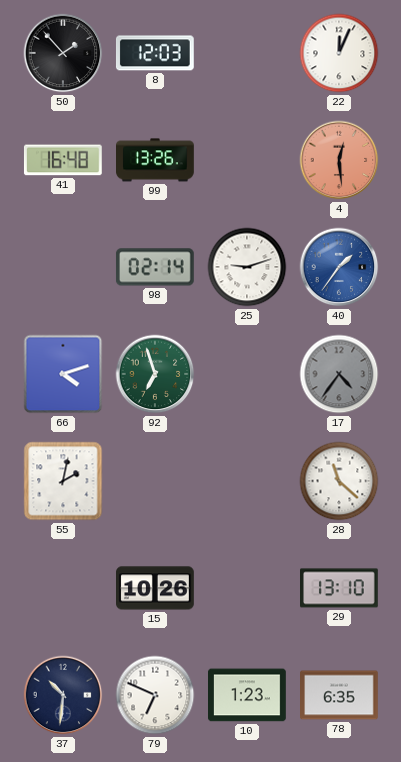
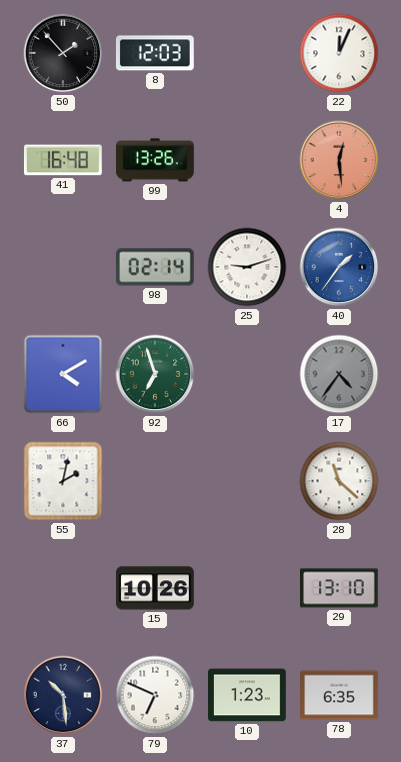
66: 4:12 -> 4:10
37: 10:31 -> 10:29
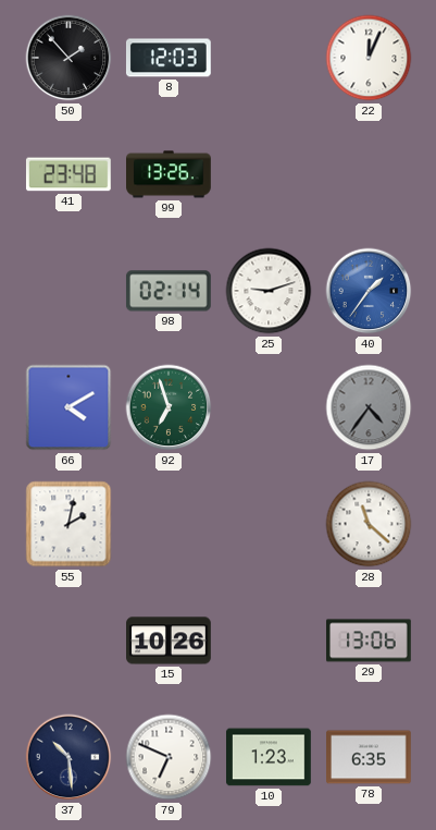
41: 16:48 -> 23:48
4: 12:29 -> none
29: 13:10 -> 13:06
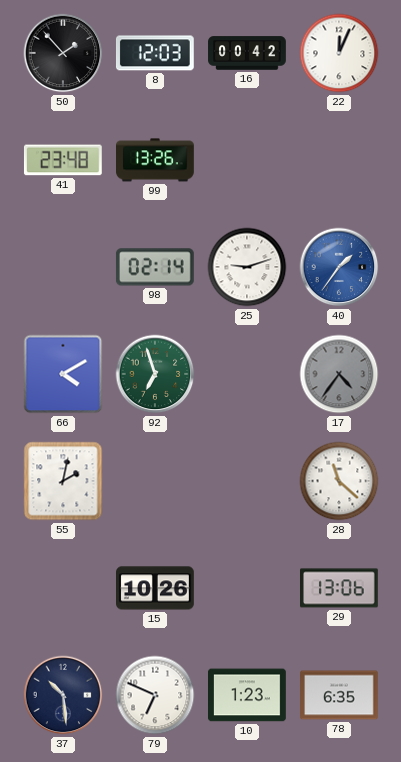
16: none -> 00:42
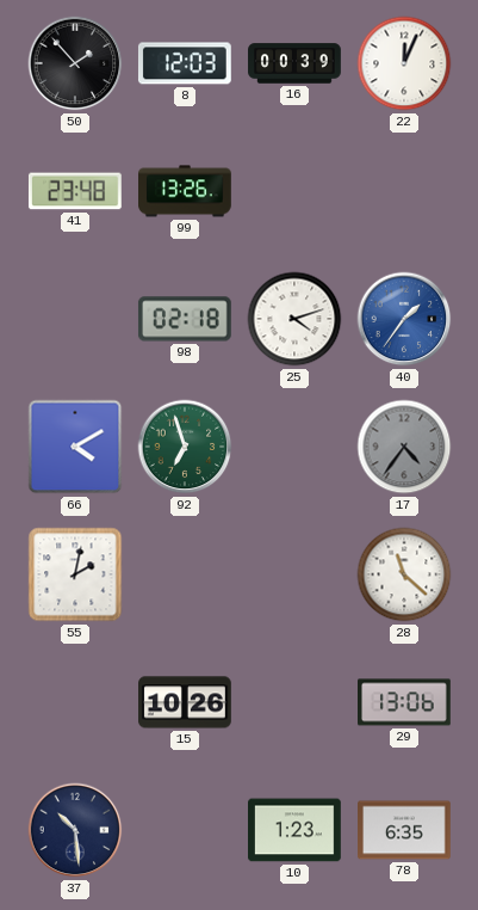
16: 00:42 -> 00:39
98: 02:14 -> 02:18
25: 9:12 -> 4:12
79: 6:49 -> none
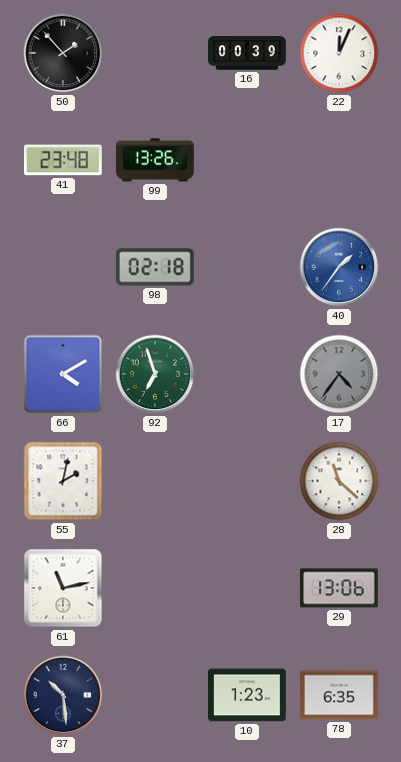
8: 12:03 -> none
25: 4:12 -> none
61: none -> 11:13
15: 10:26 -> none
